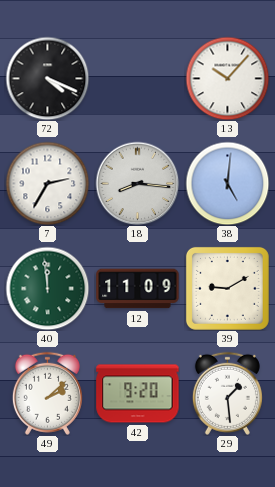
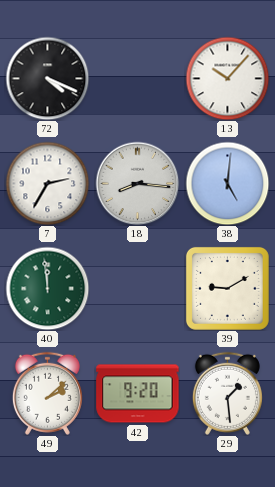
12: 11:09 -> none
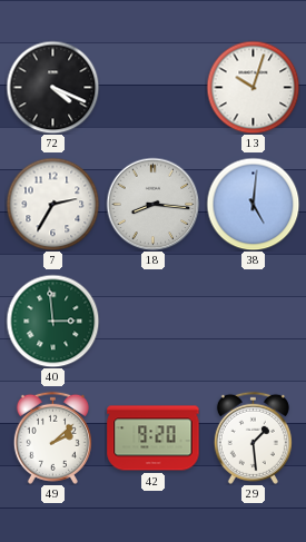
13: 10:07 -> 10:03
40: 11:59 -> 2:59
39: 9:10 -> none
